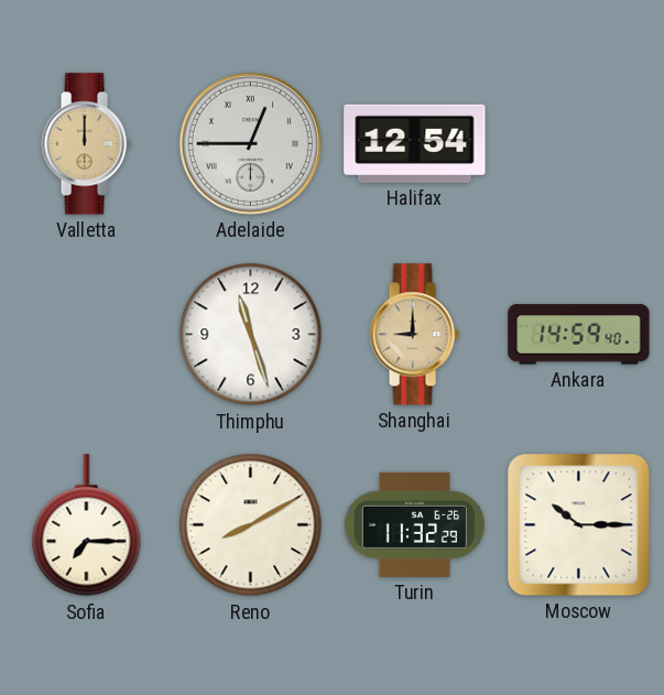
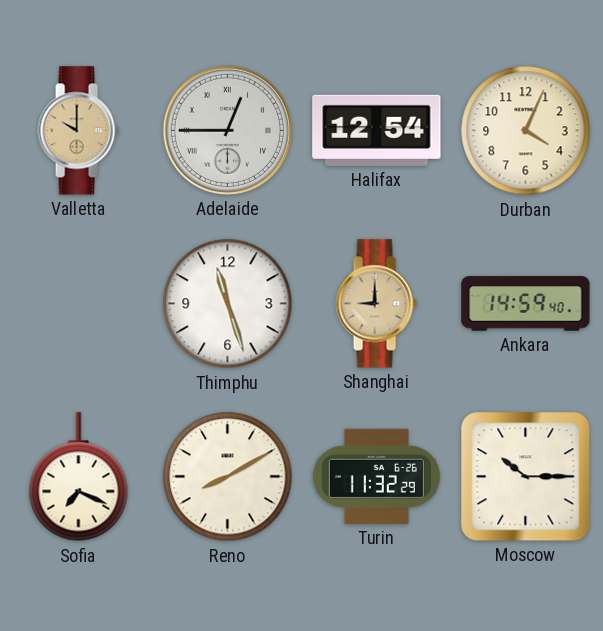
Valletta: 12:00 -> 10:00
Durban: none -> 4:04
Sofia: 7:15 -> 7:19
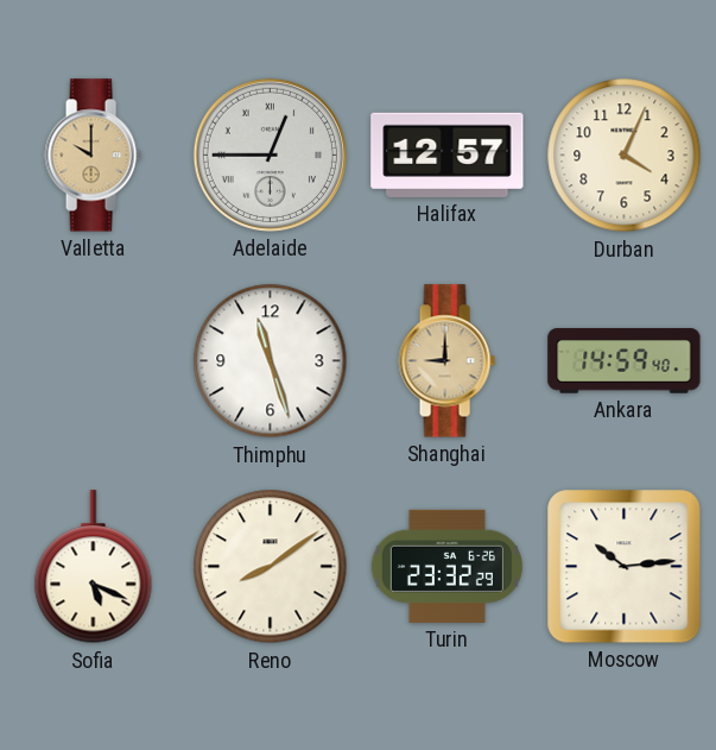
Halifax: 12:54 -> 12:57
Sofia: 7:19 -> 5:19
Reno: 8:10 -> 8:09
Turin: 11:32 -> 23:32
Moscow: 10:15 -> 10:14
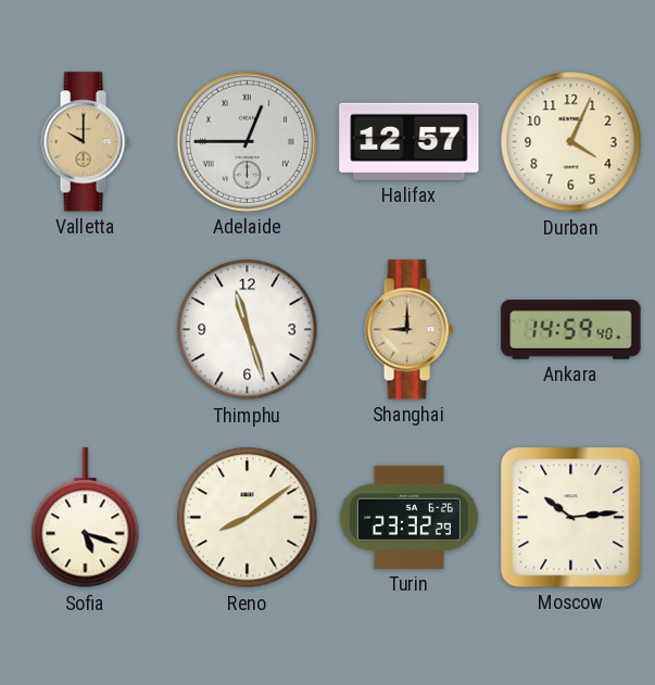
Sofia: 5:19 -> 5:18
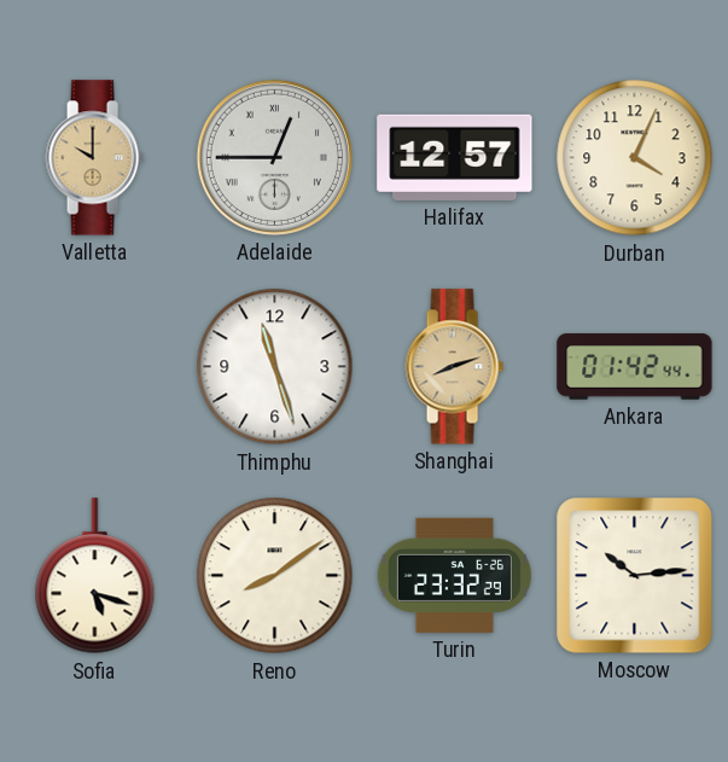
Shanghai: 9:00 -> 8:12
Ankara: 14:59 -> 01:42
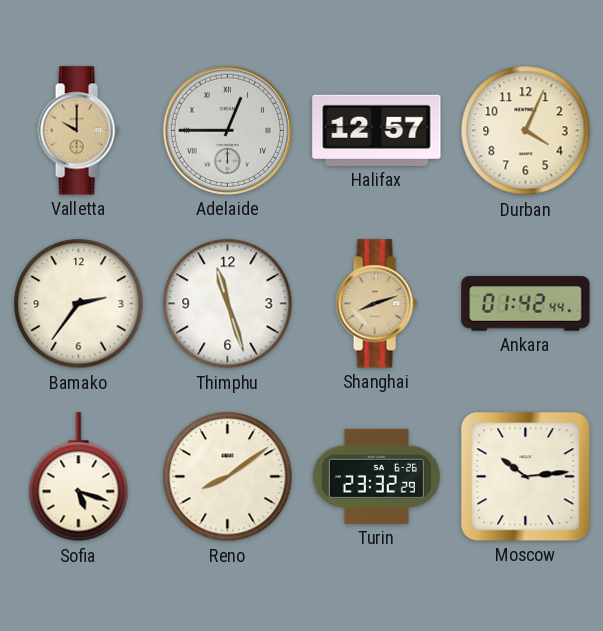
Bamako: none -> 2:36
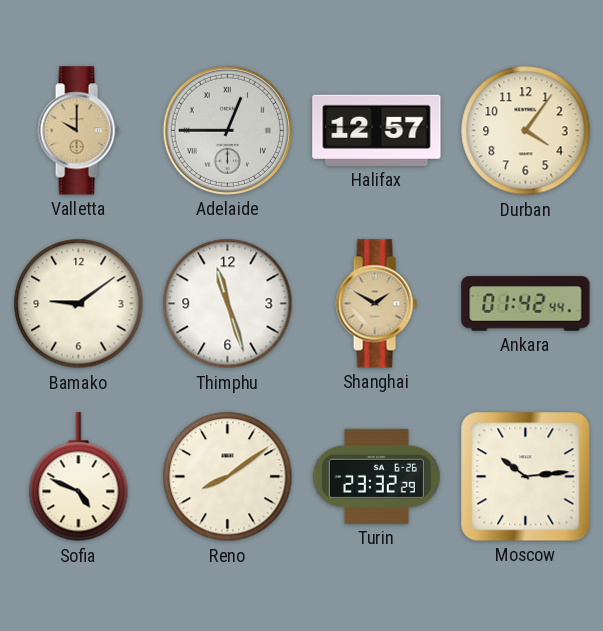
Durban: 4:04 -> 4:06
Bamako: 2:36 -> 9:09
Shanghai: 8:12 -> 1:50
Sofia: 5:18 -> 4:49
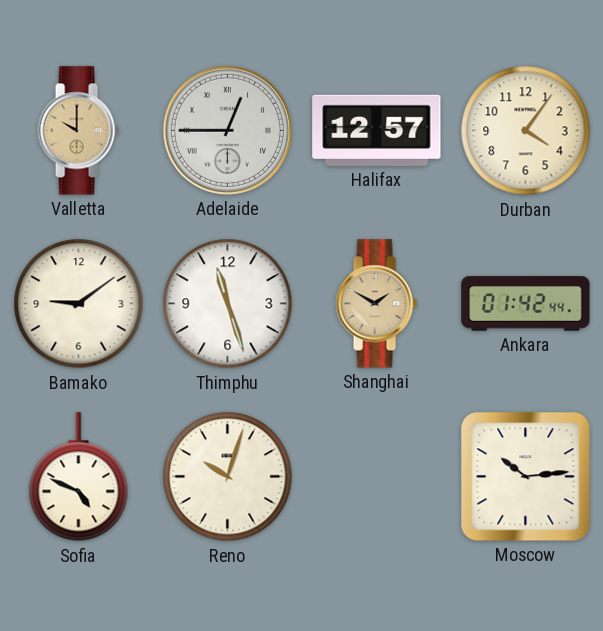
Reno: 8:09 -> 10:03
Turin: 23:32 -> none
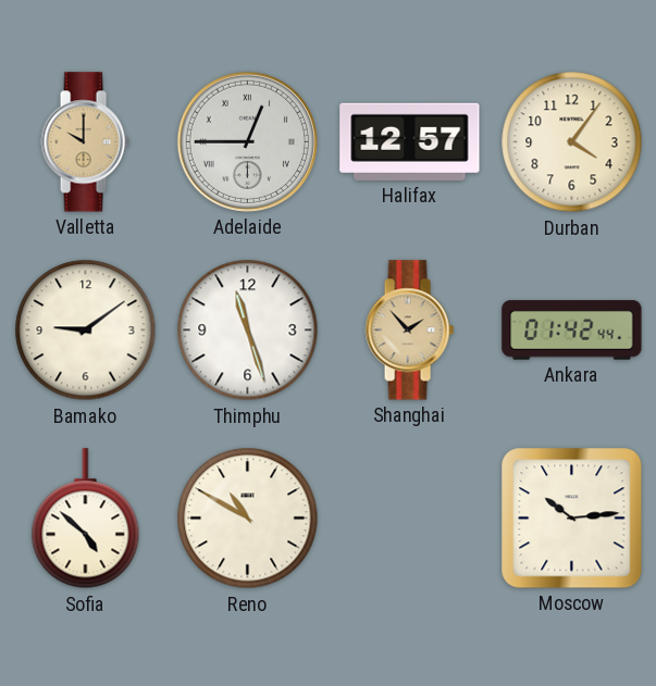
Shanghai: 1:50 -> 1:53
Sofia: 4:49 -> 4:52
Reno: 10:03 -> 10:50
